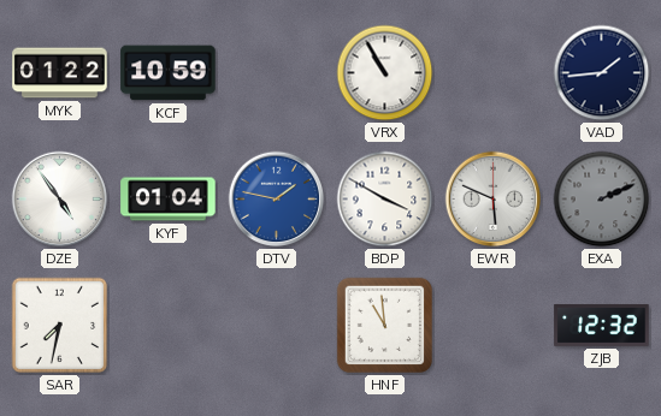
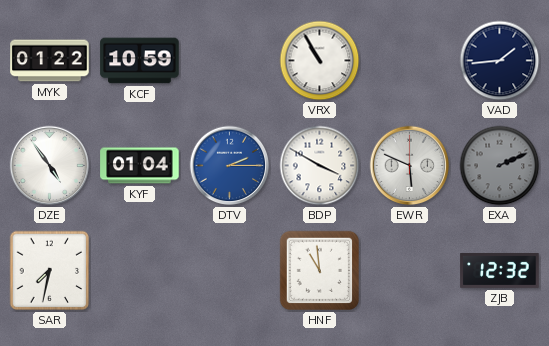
DTV: 1:47 -> 2:15
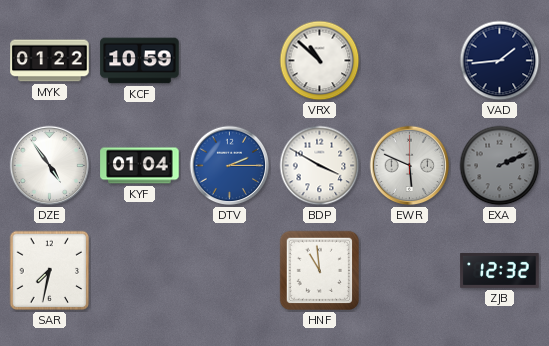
VRX: 10:55 -> 10:52
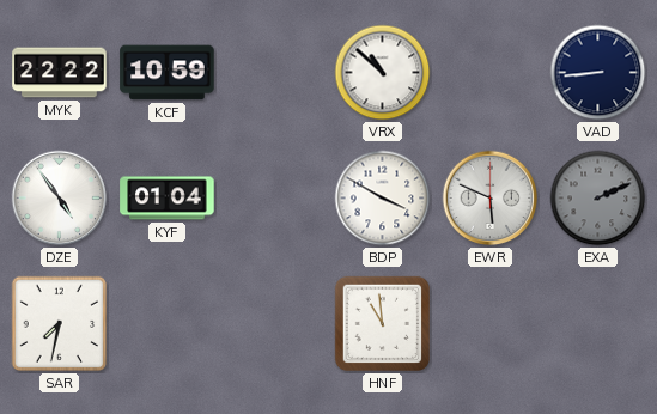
MYK: 01:22 -> 22:22
VAD: 1:44 -> 8:44
DTV: 2:15 -> none
ZJB: 12:32 -> none
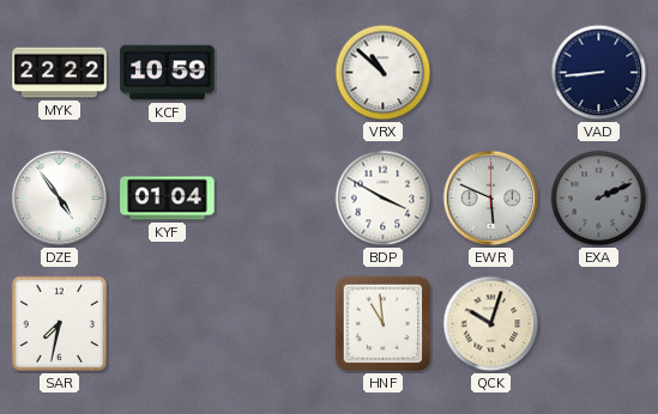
QCK: none -> 10:03
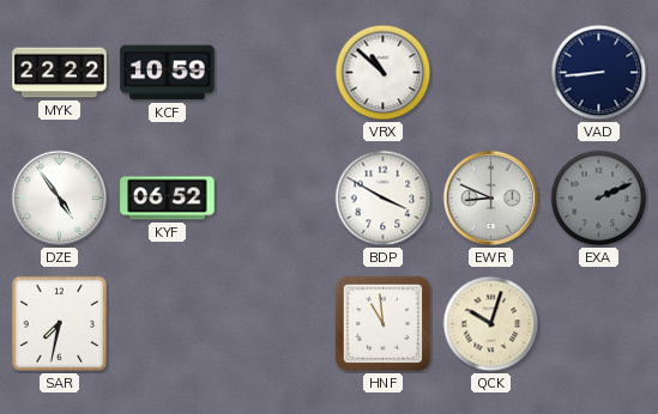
KYF: 01:04 -> 06:52
EWR: 5:49 -> 8:49
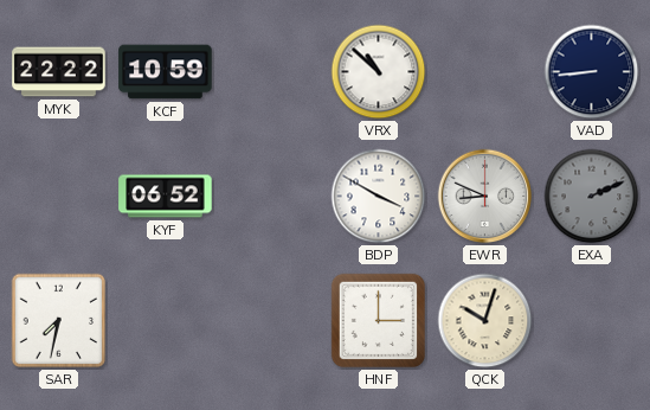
DZE: 4:54 -> none
HNF: 10:59 -> 3:00
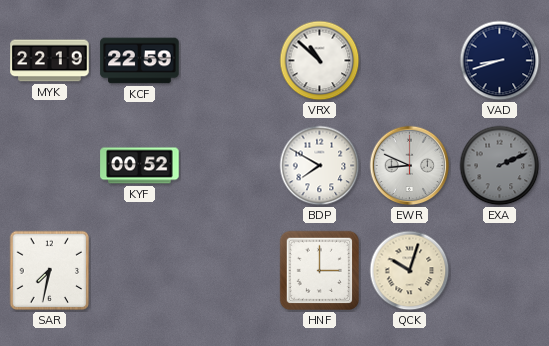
MYK: 22:22 -> 22:19
KCF: 10:59 -> 22:59
VAD: 8:44 -> 8:42
KYF: 06:52 -> 00:52
BDP: 3:50 -> 7:50
